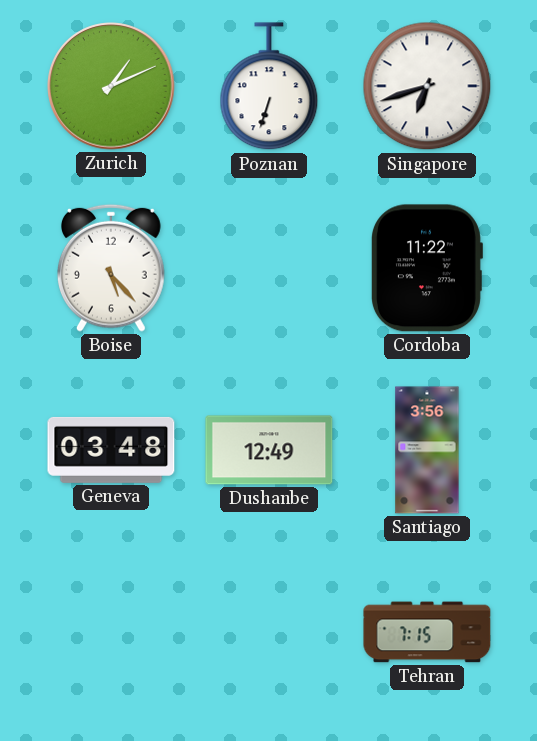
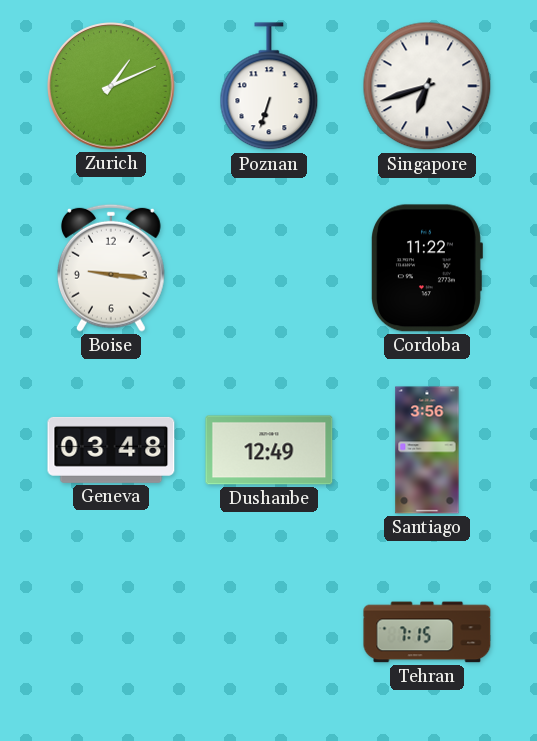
Boise: 5:23 -> 9:16
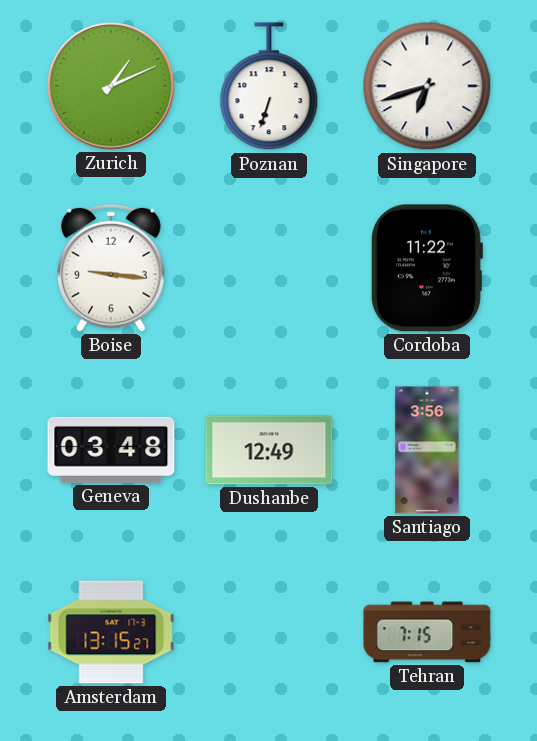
Amsterdam: none -> 13:15
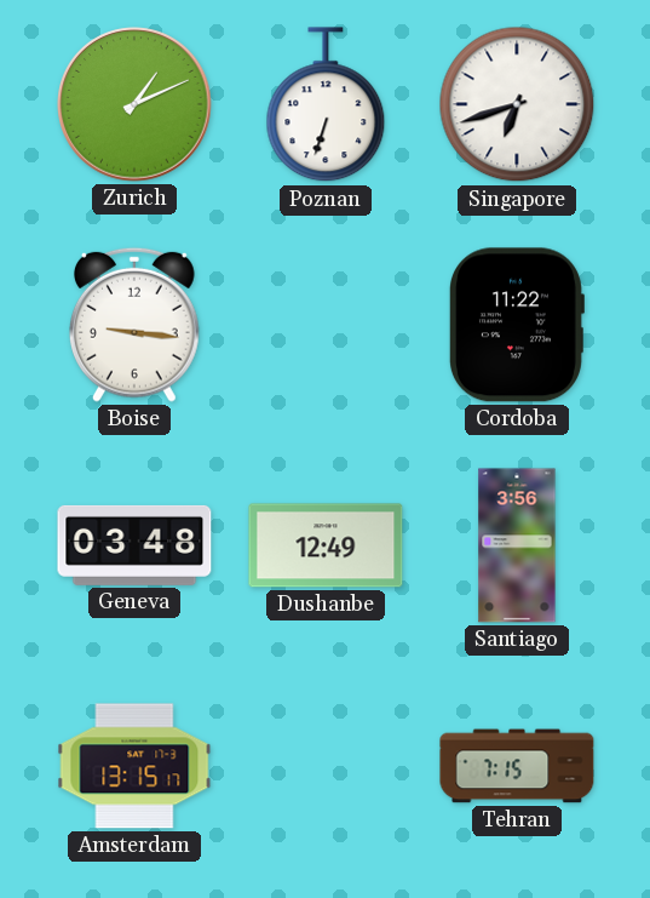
Amsterdam: 13:15:27 -> 13:15:17
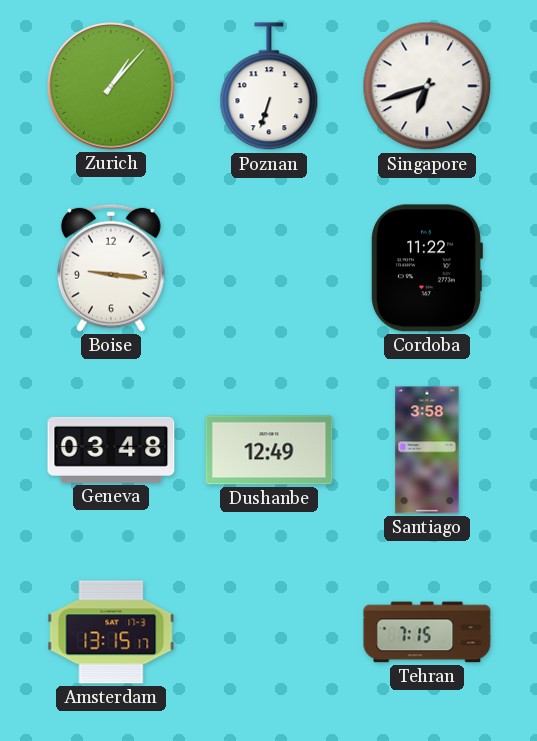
Zurich: 1:11 -> 1:07
Santiago: 3:56 -> 3:58
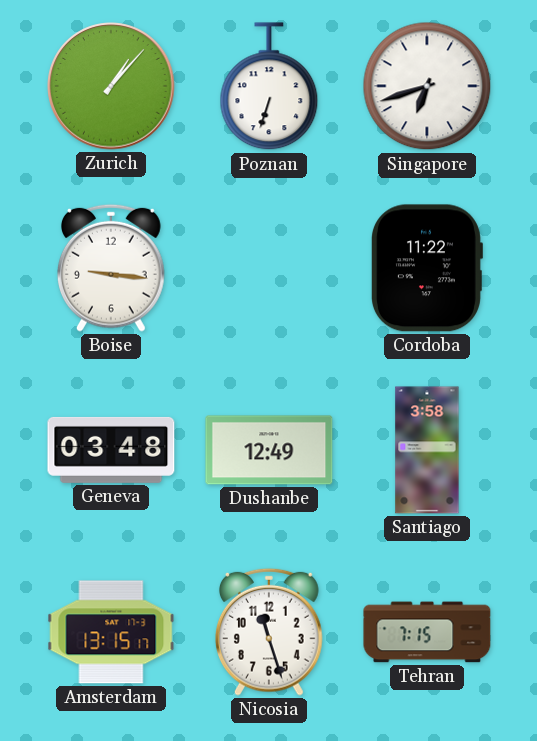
Nicosia: none -> 11:27
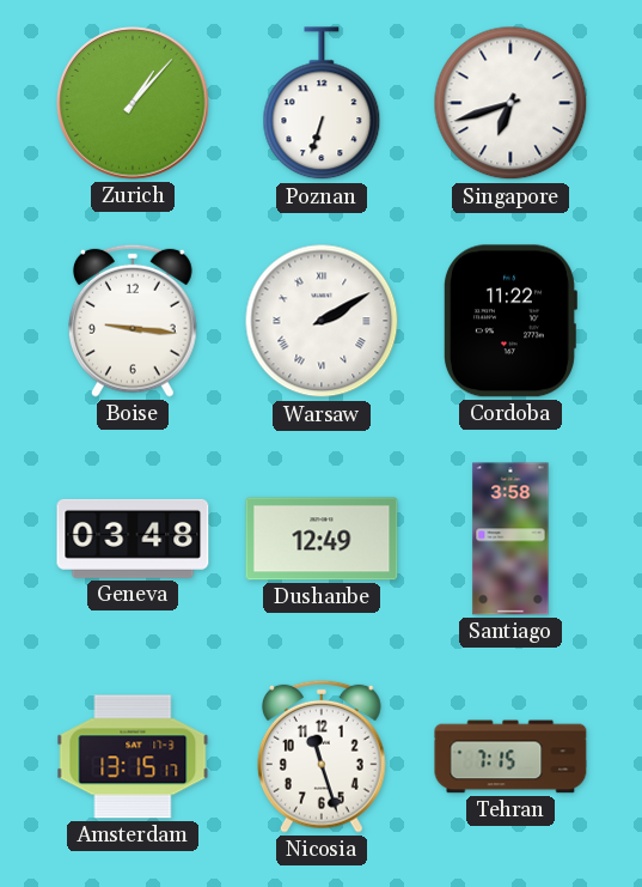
Warsaw: none -> 2:10
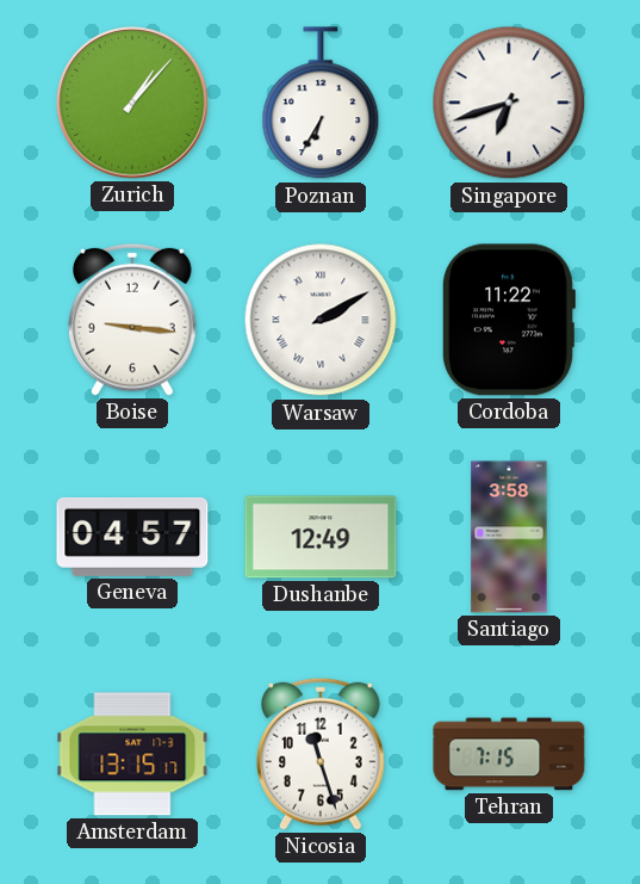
Poznan: 6:33 -> 6:35
Geneva: 03:48 -> 04:57
